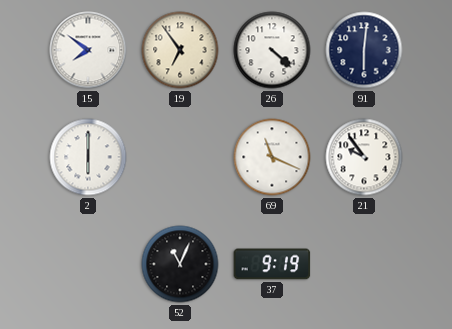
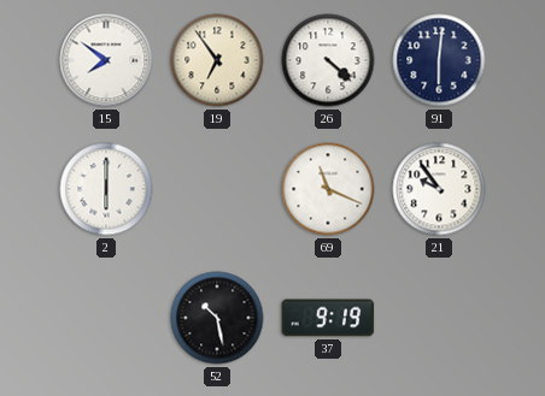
52: 11:04 -> 10:28
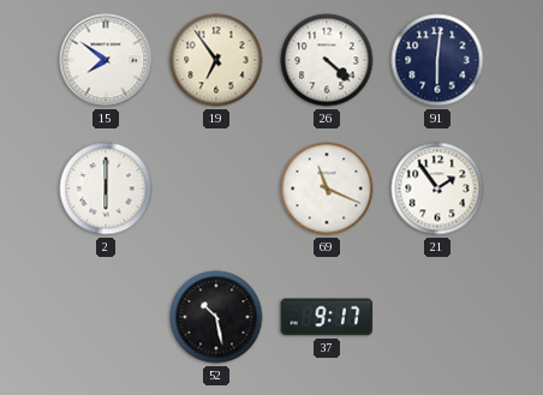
21: 9:54 -> 1:54
37: 9:19 -> 9:17
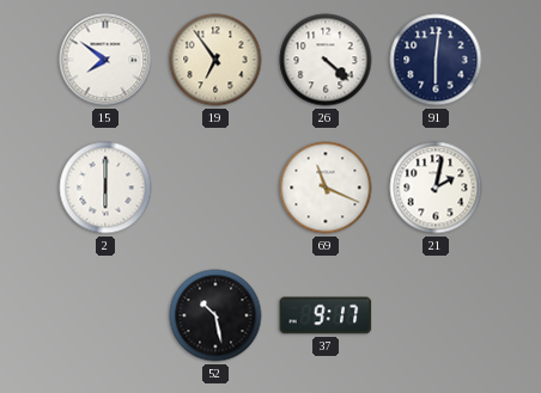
21: 1:54 -> 2:02
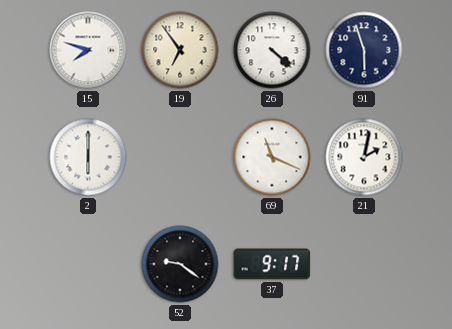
15: 7:51 -> 7:48
91: 6:01 -> 5:57
52: 10:28 -> 9:21
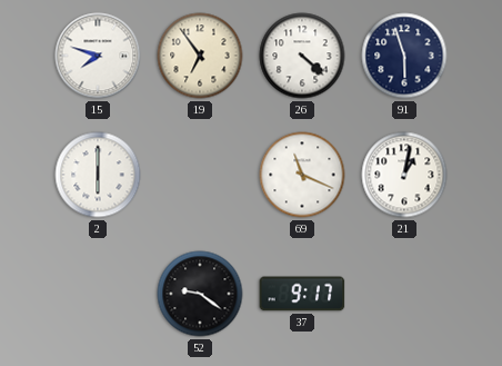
21: 2:02 -> 1:02
